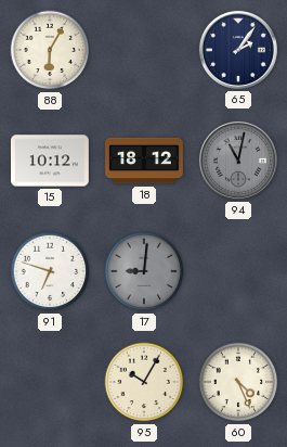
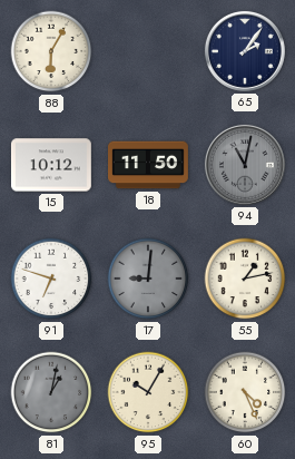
18: 18:12 -> 11:50
55: none -> 1:13
81: none -> 1:02
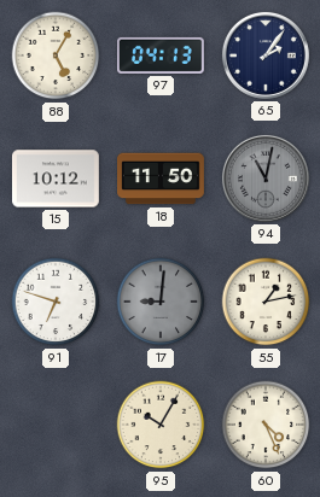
88: 6:05 -> 5:05
97: none -> 04:13
81: 1:02 -> none
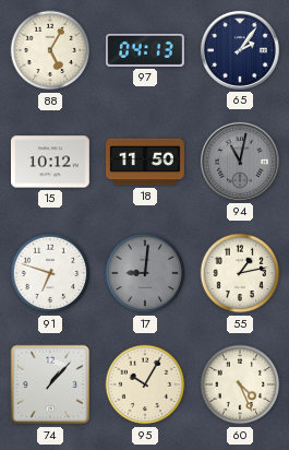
74: none -> 1:07
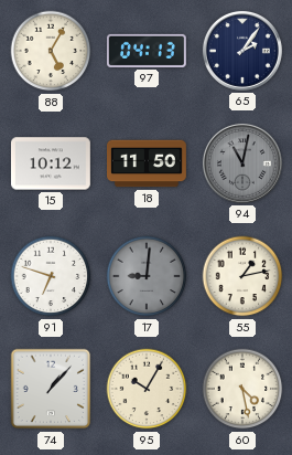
60: 4:26 -> 4:28
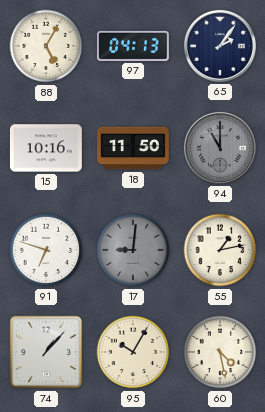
15: 10:12 -> 10:16
94: 11:02 -> 11:00
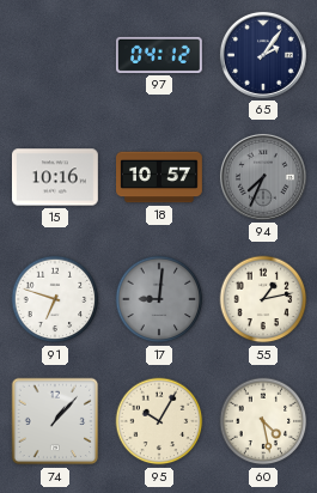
88: 5:05 -> none
97: 04:13 -> 04:12
18: 11:50 -> 10:57
94: 11:00 -> 7:34
